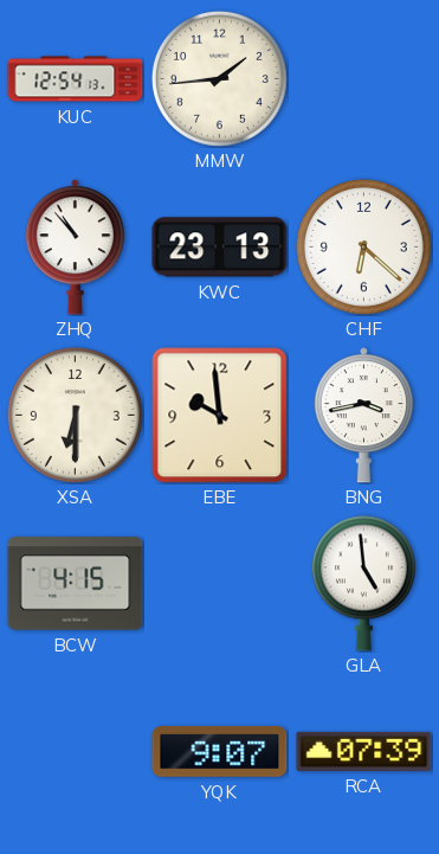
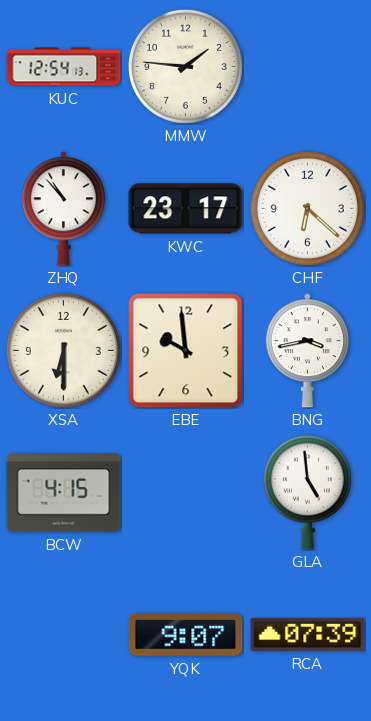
MMW: 1:44 -> 1:46
KWC: 23:13 -> 23:17
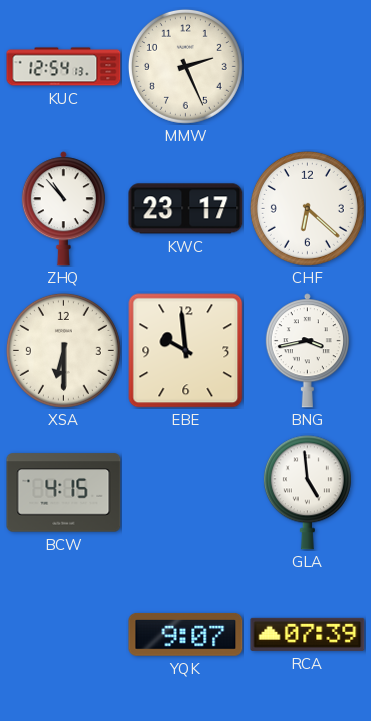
MMW: 1:46 -> 2:26
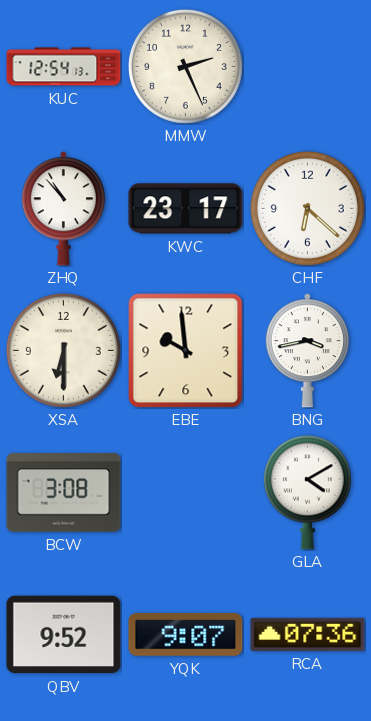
BCW: 4:15 -> 3:08
GLA: 4:59 -> 4:10
QBV: none -> 9:52
RCA: 07:39 -> 07:36
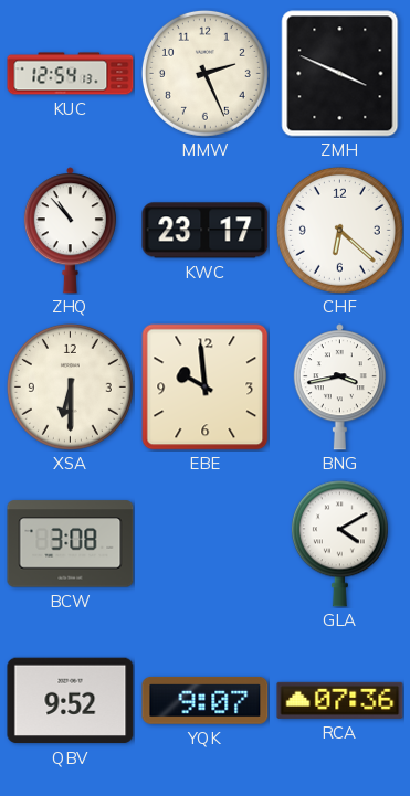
ZMH: none -> 3:49
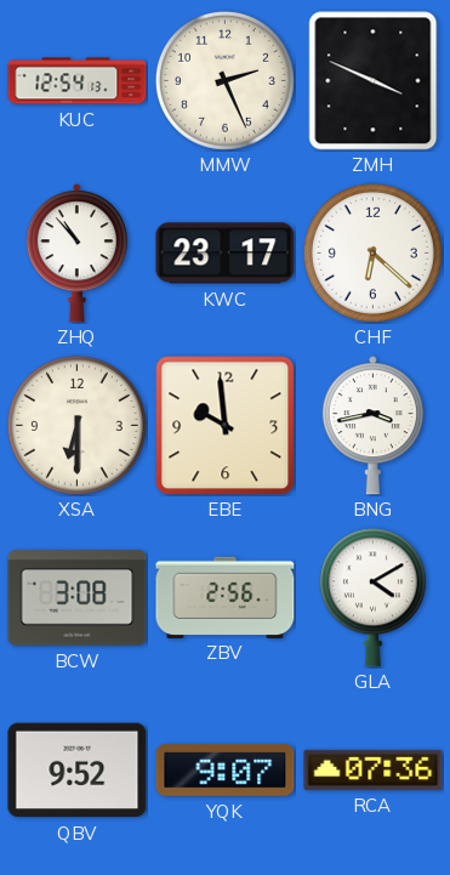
ZBV: none -> 2:56
